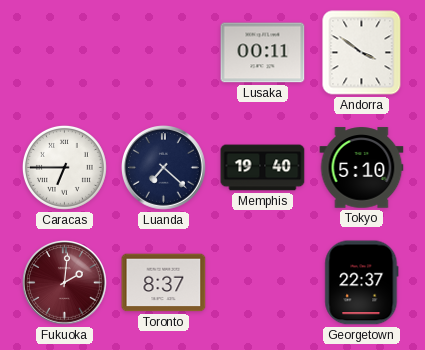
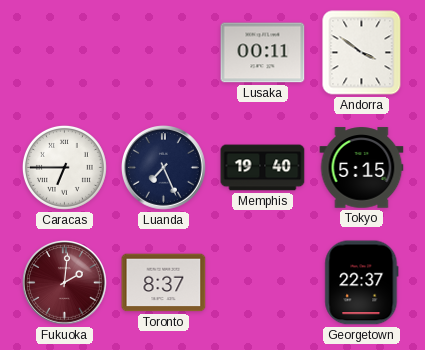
Luanda: 7:22 -> 7:26
Tokyo: 5:10 -> 5:15
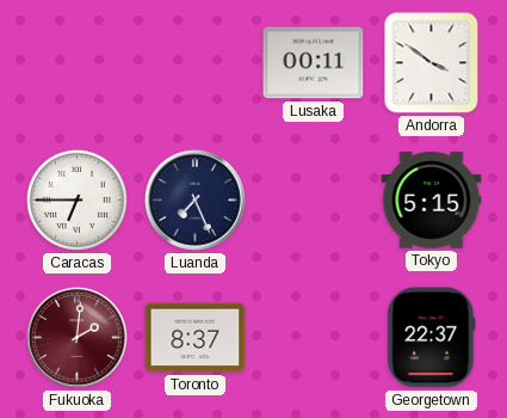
Memphis: 19:40 -> none
